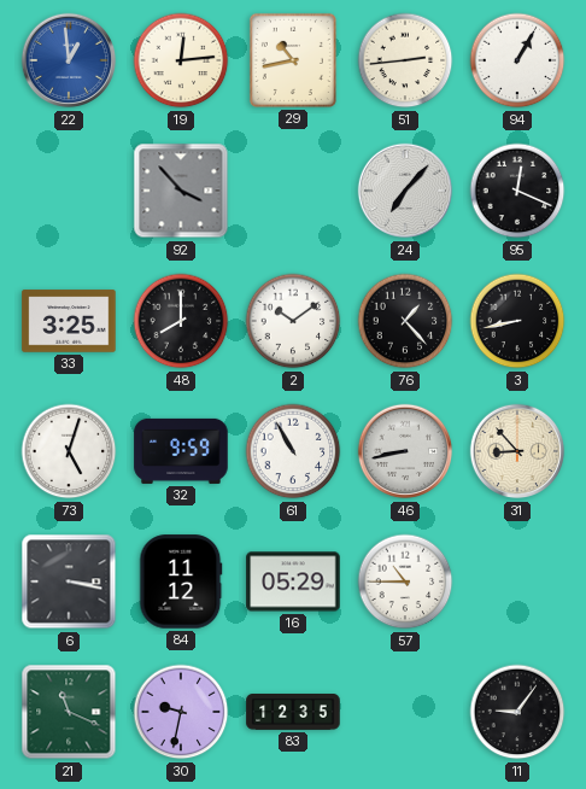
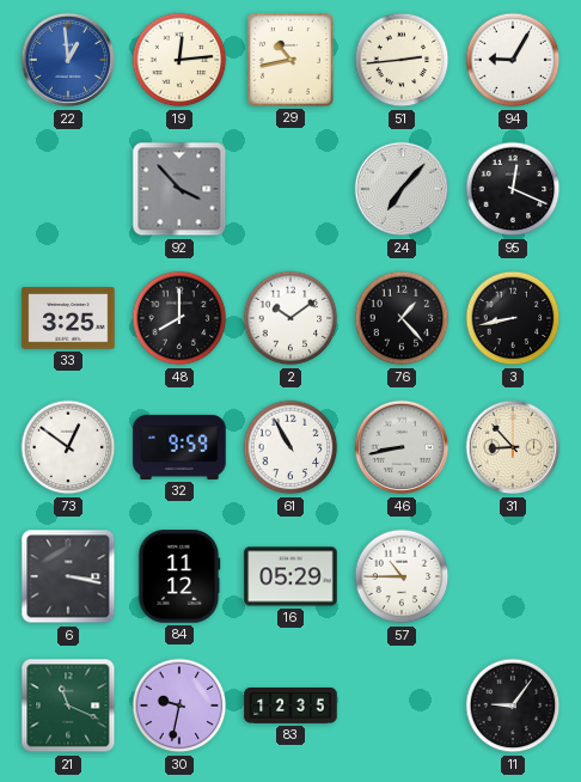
94: 1:05 -> 9:05
73: 5:03 -> 12:51
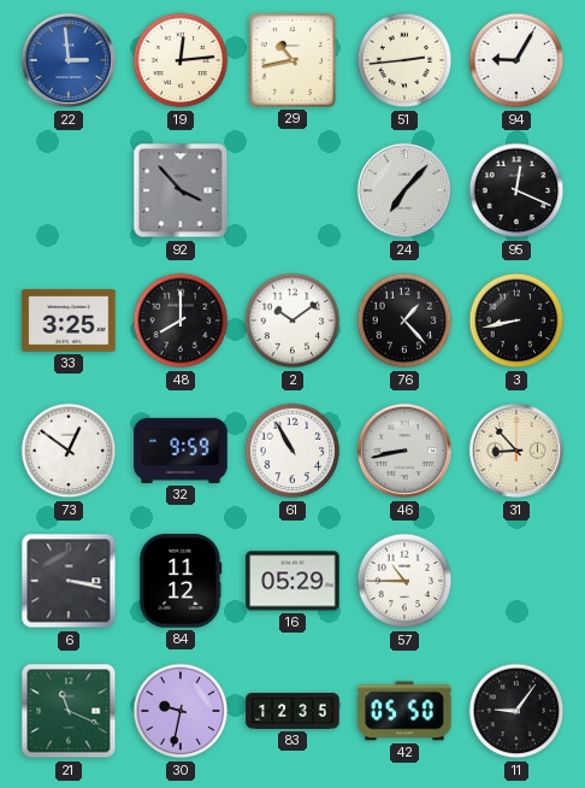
22: 12:59 -> 2:59
42: none -> 05:50
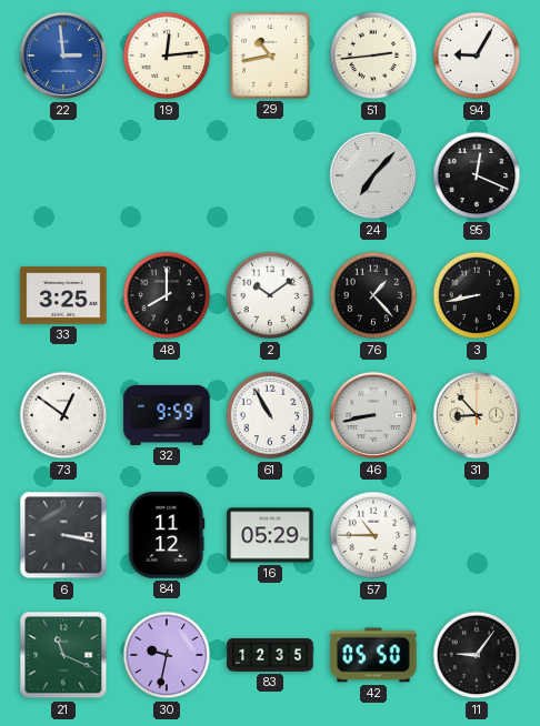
92: 3:53 -> none
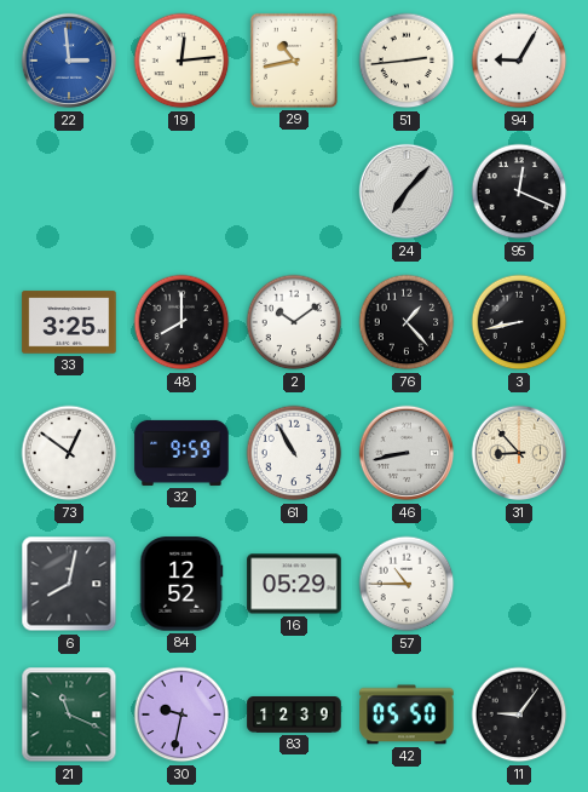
6: 3:17 -> 8:02
84: 11:12 -> 12:52
83: 12:35 -> 12:39
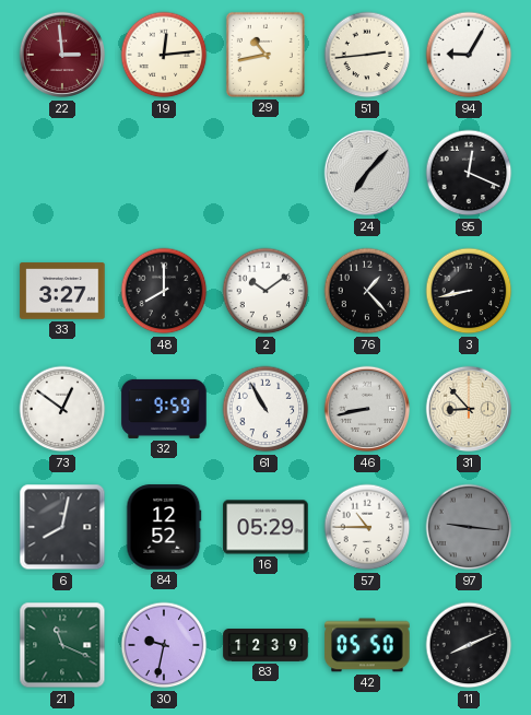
22 dial: blue -> burgundy
33: 3:25 -> 3:27
97: none -> 9:16
11: 9:06 -> 8:11
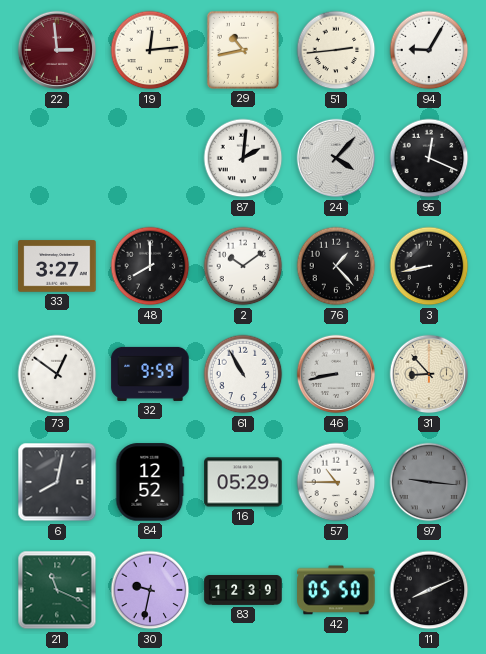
87: none -> 2:01
24: 7:07 -> 4:07
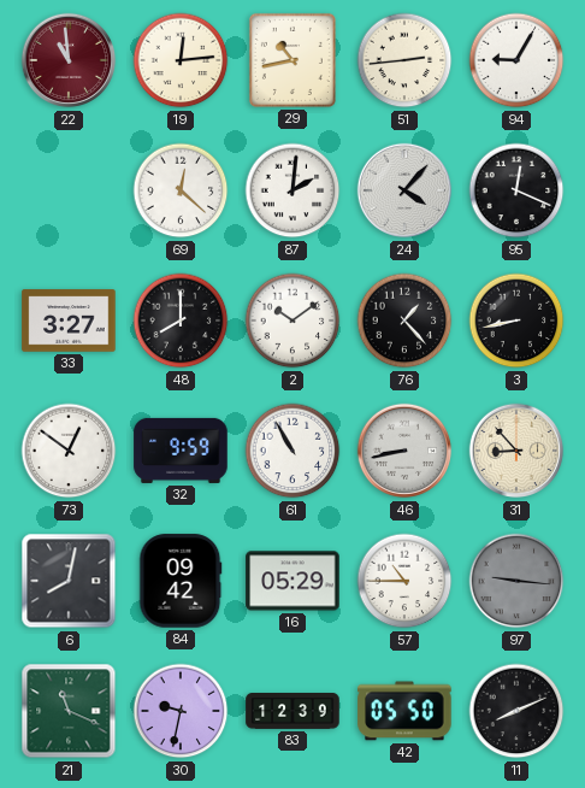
22: 2:59 -> 10:59
69: none -> 12:22
84: 12:52 -> 09:42
